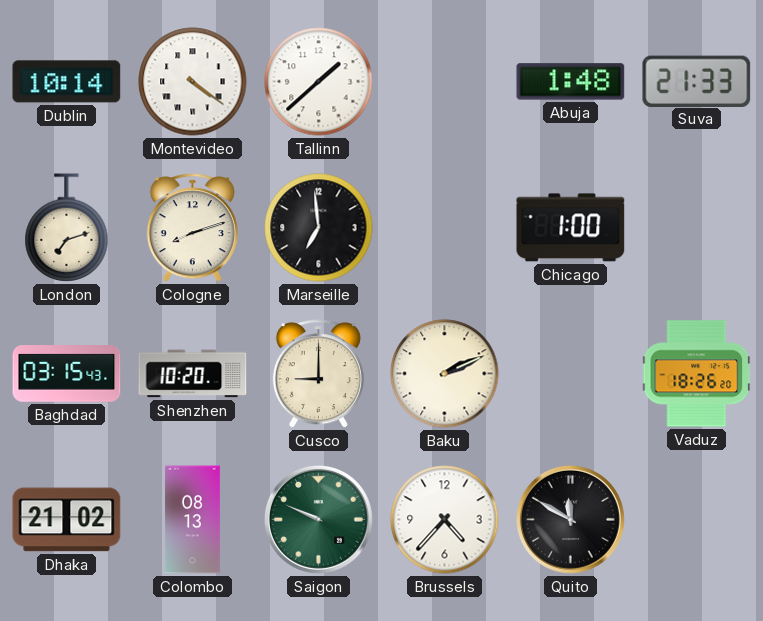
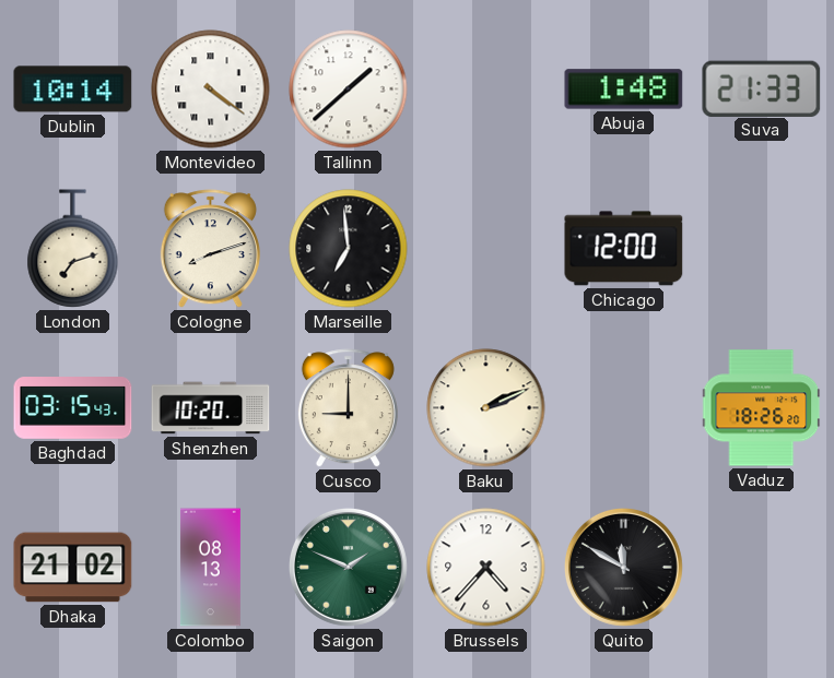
Chicago: 1:00 -> 12:00
Saigon: 9:49 -> 1:49
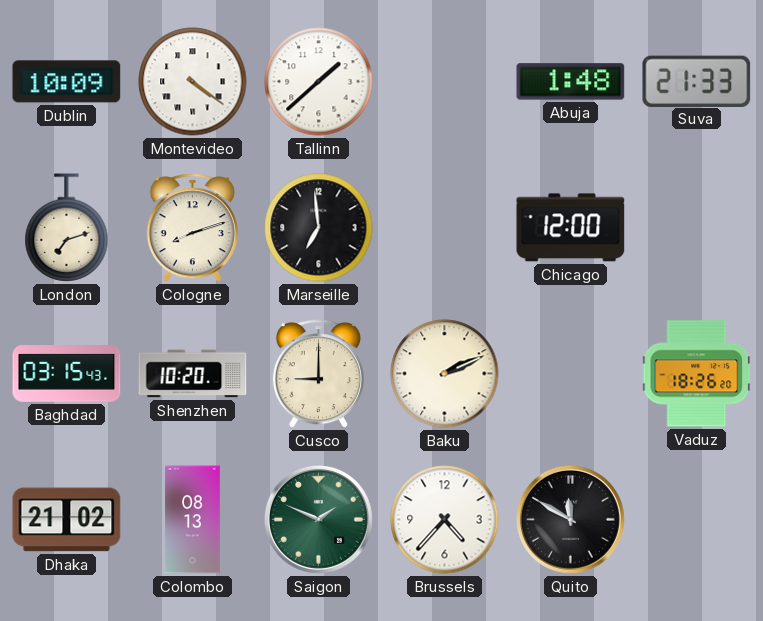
Dublin: 10:14 -> 10:09
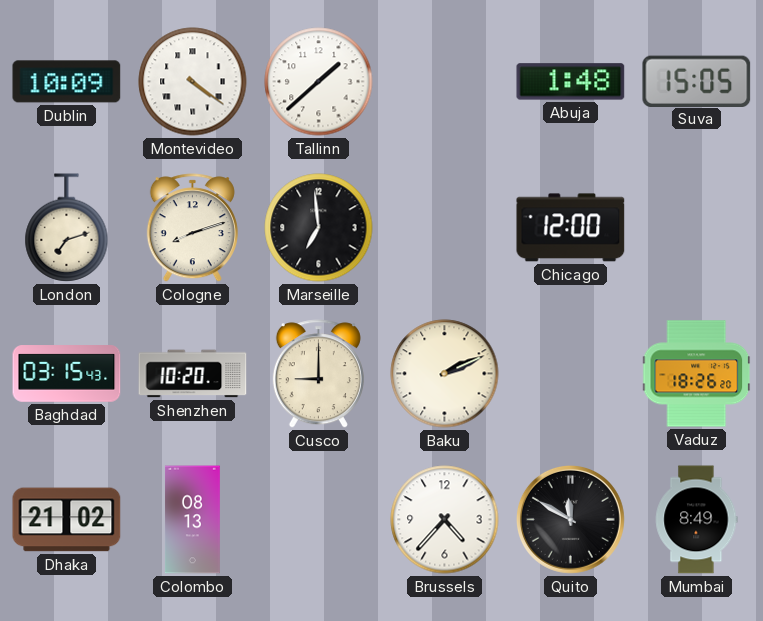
Suva: 21:33 -> 15:05
Saigon: 1:49 -> none
Mumbai: none -> 8:49
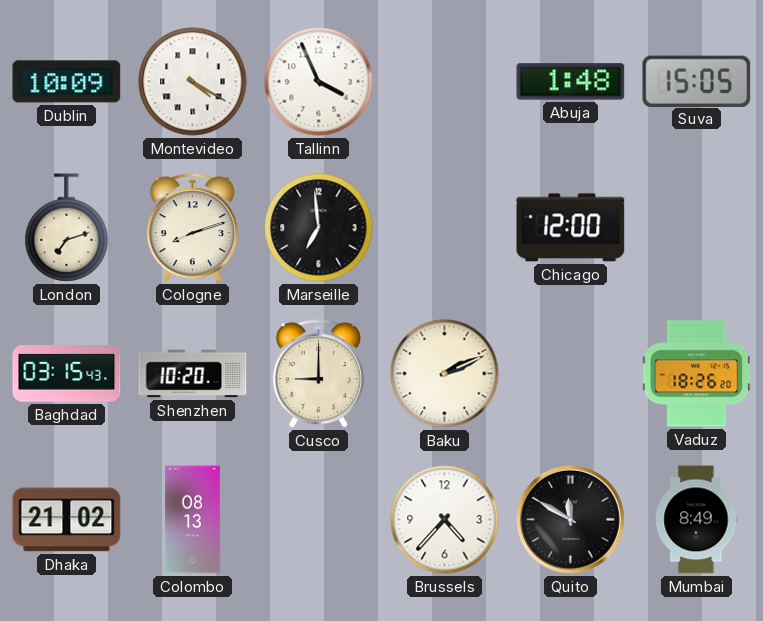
Montevideo: 4:21 -> 4:20
Tallinn: 1:38 -> 3:56
